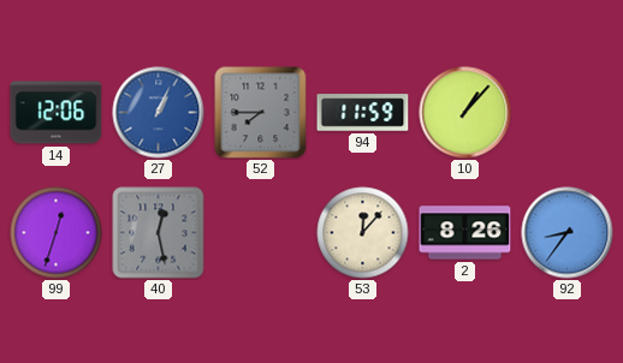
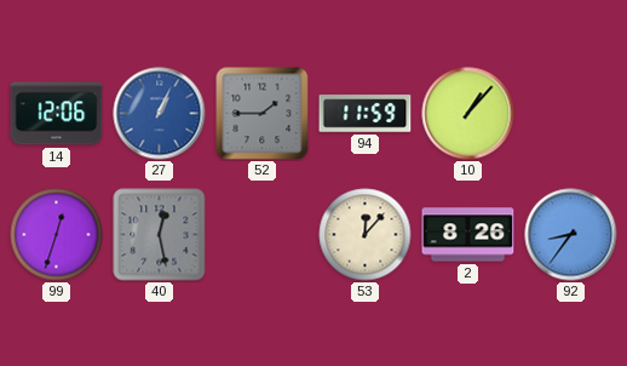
52: 7:45 -> 1:45
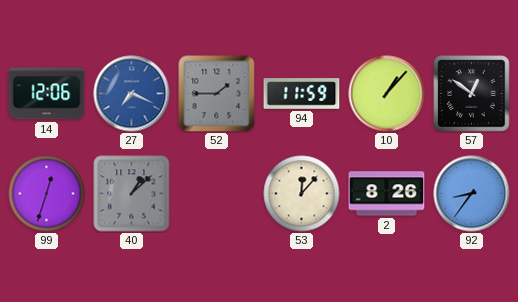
27: 1:04 -> 7:19
57: none -> 12:51
40: 12:28 -> 1:08
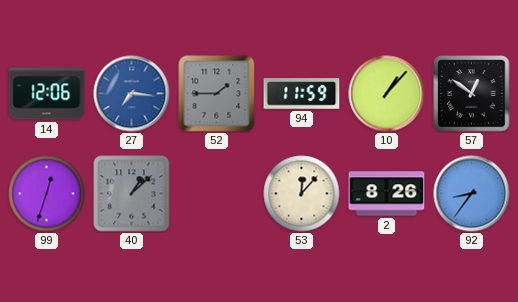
27: 7:19 -> 7:16
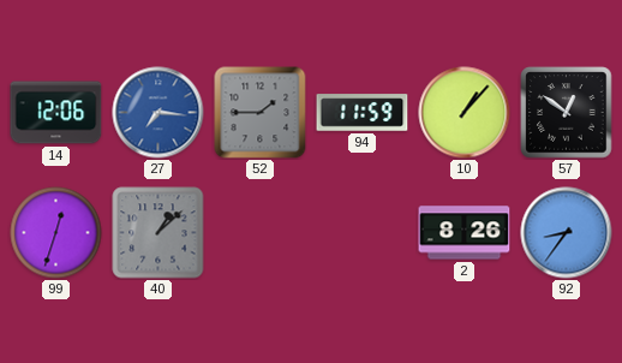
53: 12:07 -> none
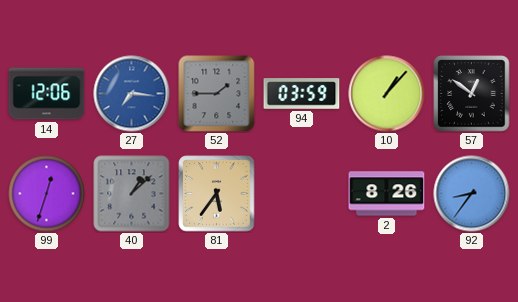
94: 11:59 -> 03:59
81: none -> 5:36
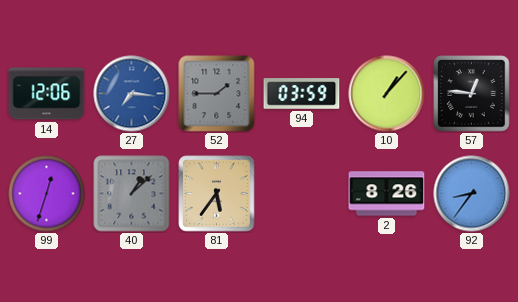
57: 12:51 -> 12:46
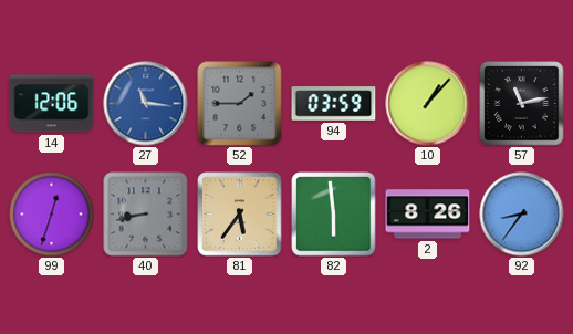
27: 7:16 -> 11:16
57: 12:46 -> 11:13
40: 1:08 -> 8:43
82: none -> 5:59
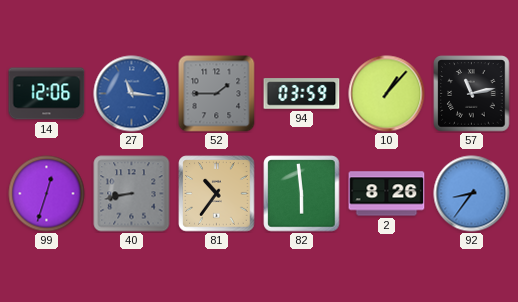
81: 5:36 -> 10:36
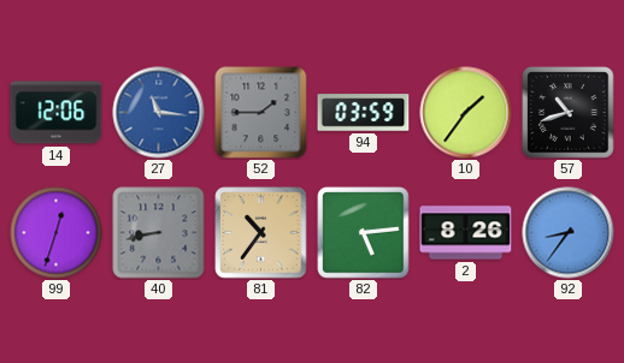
10: 1:07 -> 1:36
57: 11:13 -> 10:42
82: 5:59 -> 5:14
